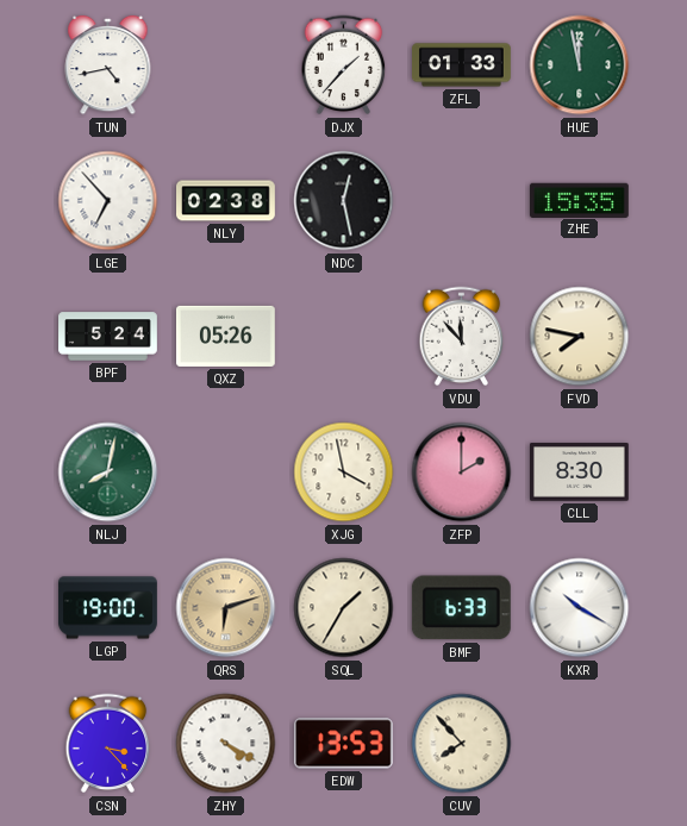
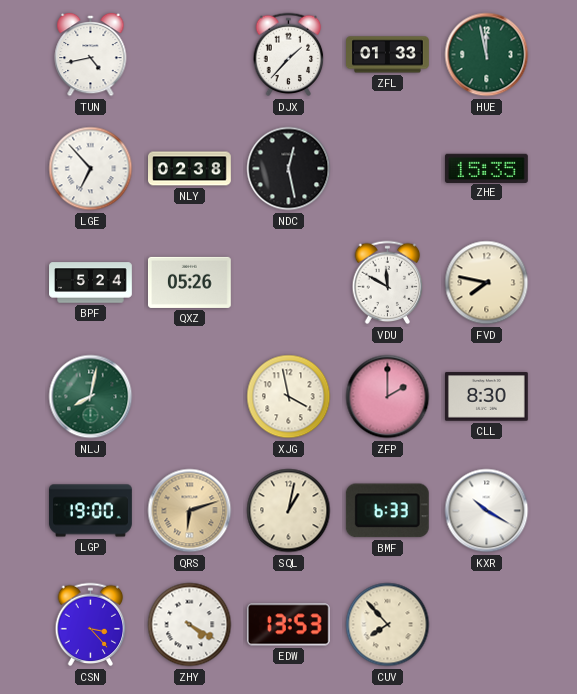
VDU: 11:53 -> 11:50
SQL: 1:35 -> 1:02
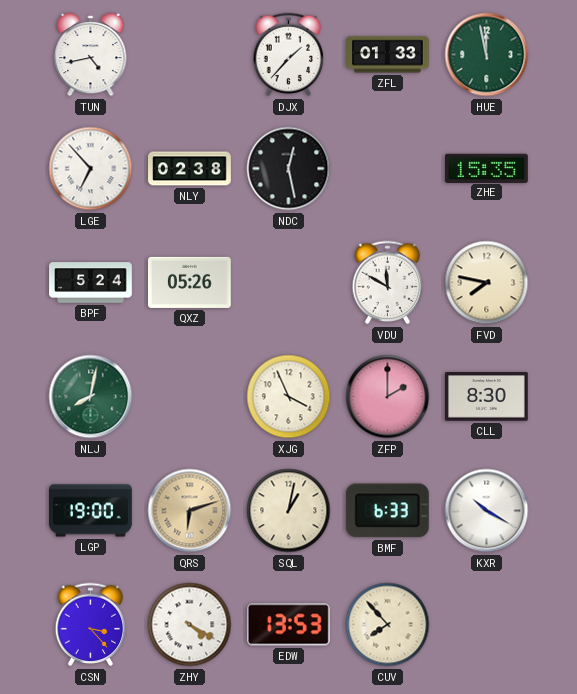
XJG: 3:58 -> 3:56
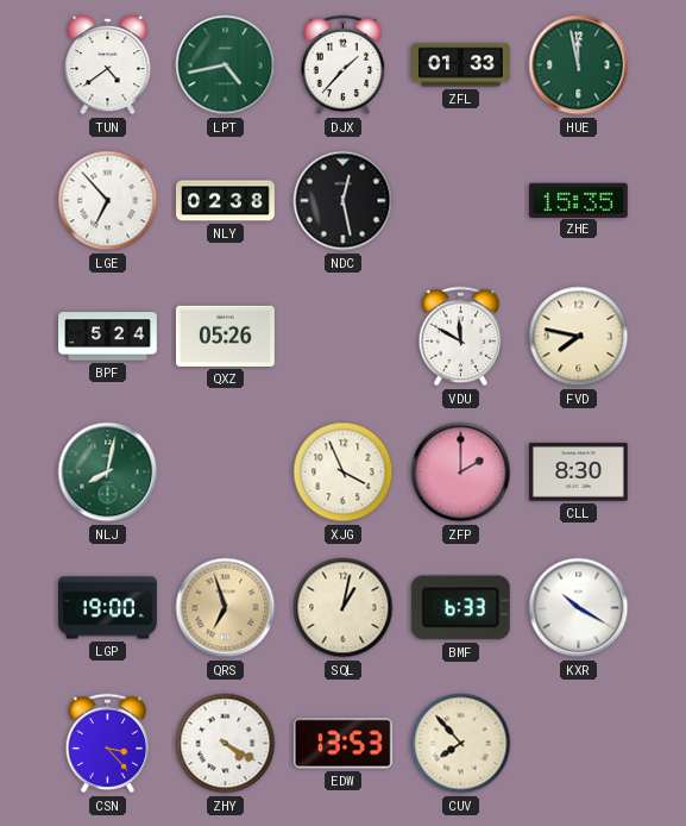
TUN: 4:43 -> 4:39
LPT: none -> 4:43
QRS: 6:12 -> 6:57
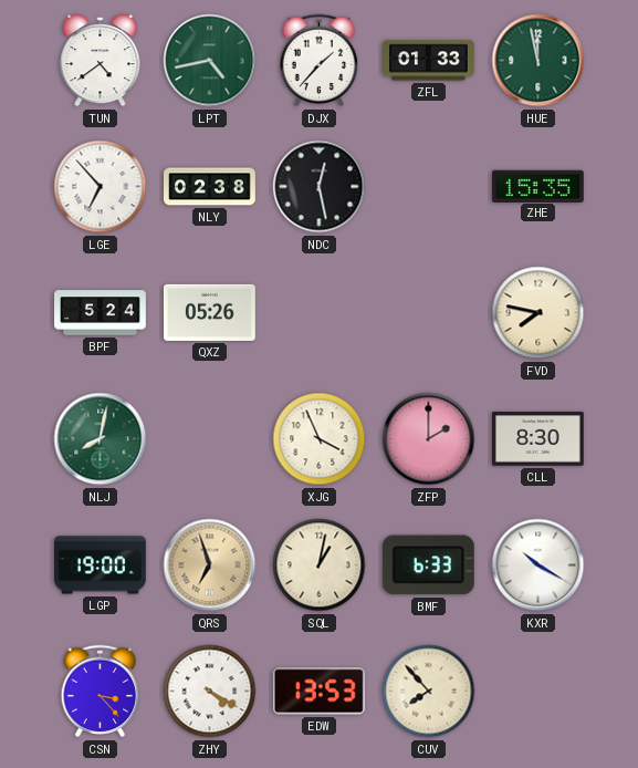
VDU: 11:50 -> none
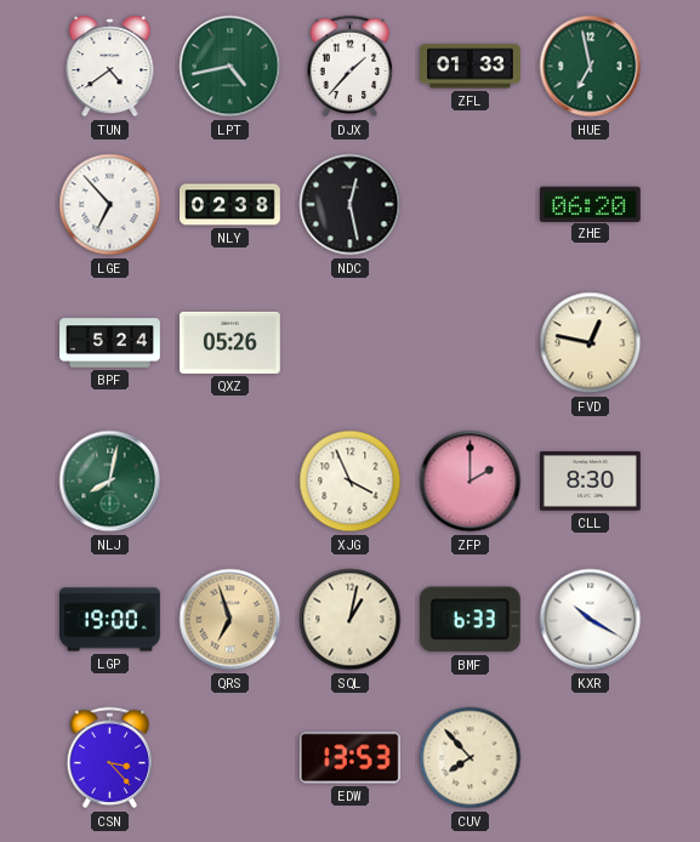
HUE: 11:58 -> 6:58
ZHE: 15:35 -> 06:20
FVD: 7:47 -> 12:47
ZHY: 4:20 -> none
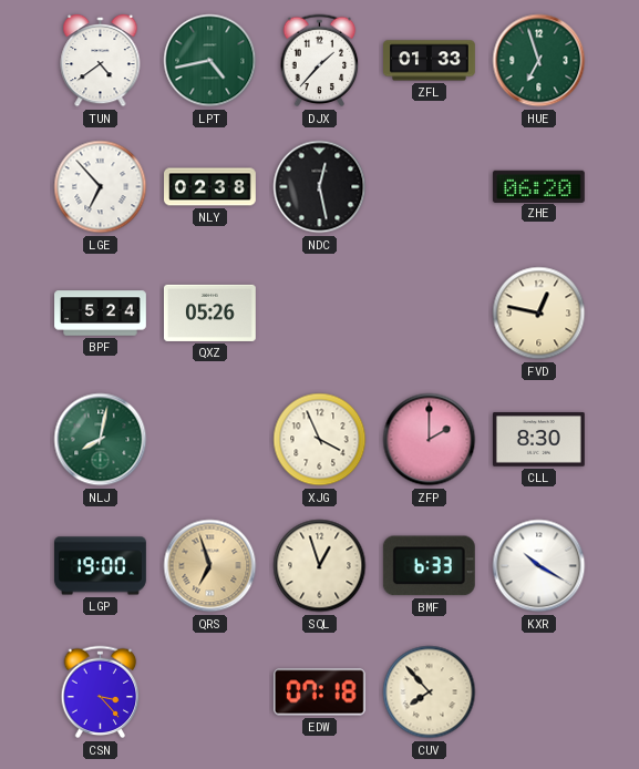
HUE: 6:58 -> 6:57
SQL: 1:02 -> 12:57
EDW: 13:53 -> 07:18
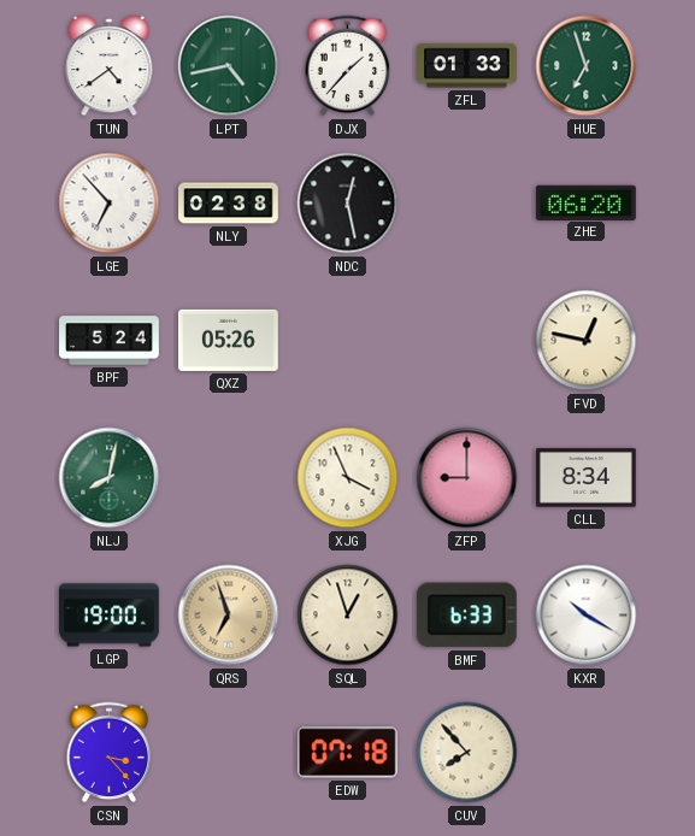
ZFP: 2:00 -> 9:00
CLL: 8:30 -> 8:34
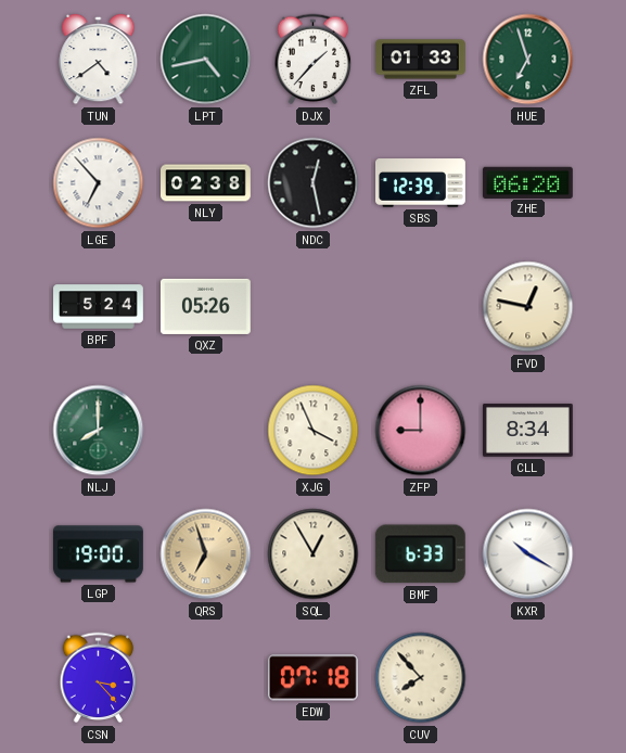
SBS: none -> 12:39
NLJ: 8:02 -> 8:00
SQL: 12:57 -> 12:55
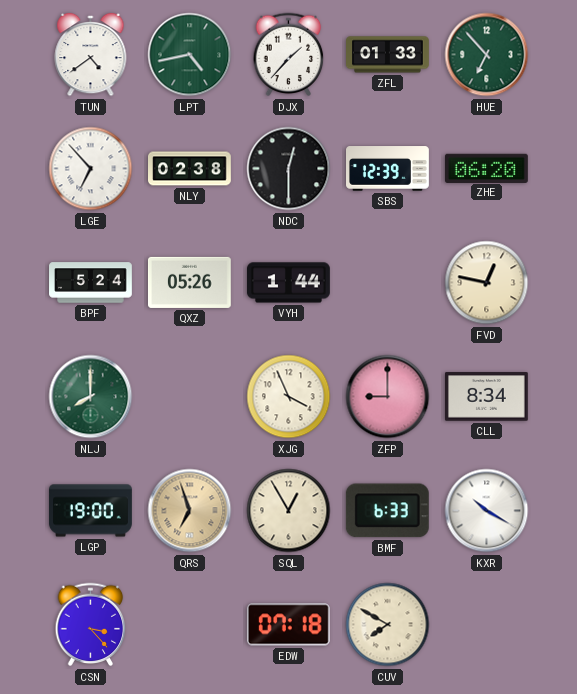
HUE: 6:57 -> 6:53
NDC: 12:28 -> 12:30
VYH: none -> 1:44
CUV: 7:53 -> 7:50
